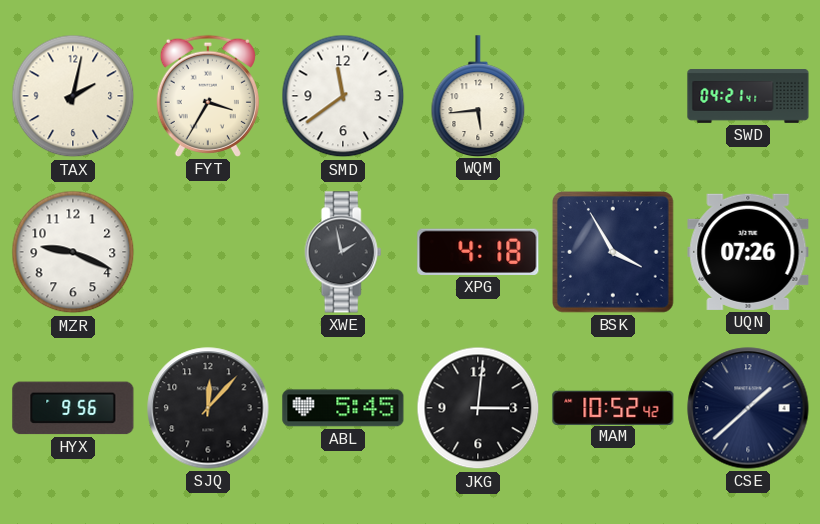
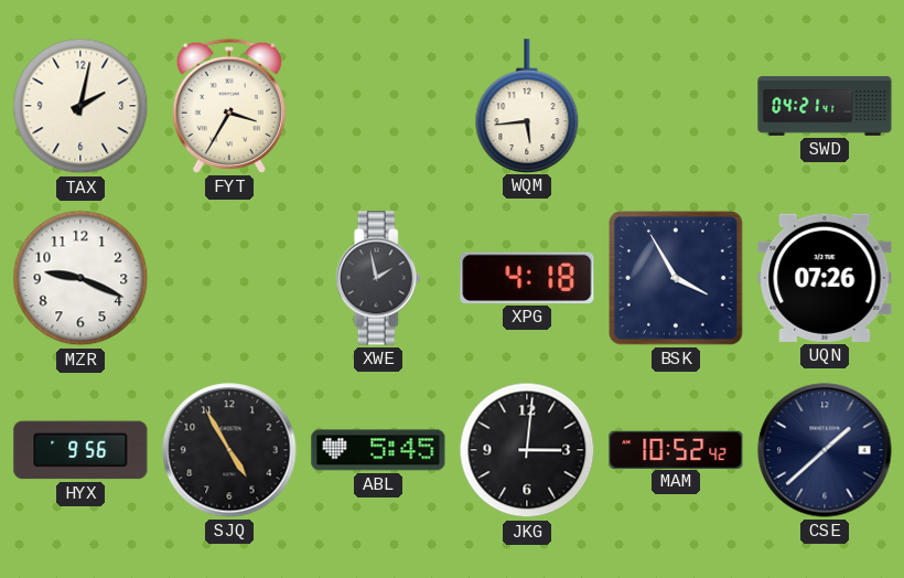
SMD: 11:39 -> none
SJQ: 12:07 -> 4:55
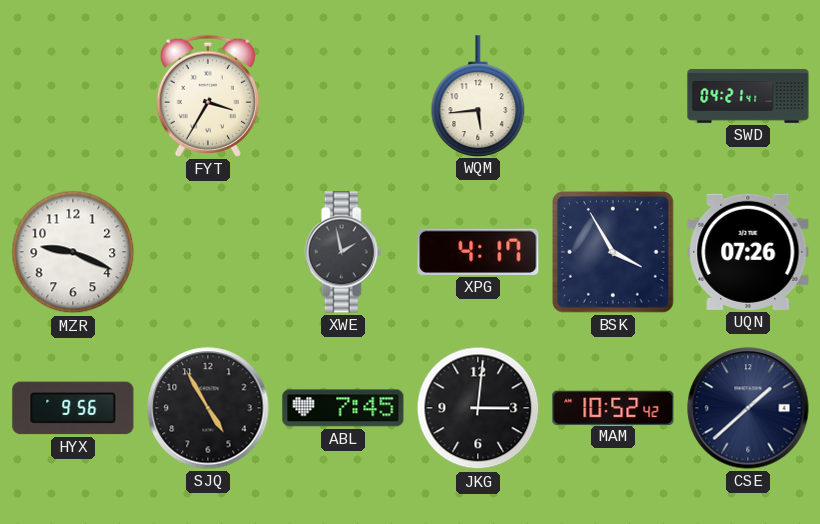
TAX: 2:02 -> none
XPG: 4:18 -> 4:17
ABL: 5:45 -> 7:45
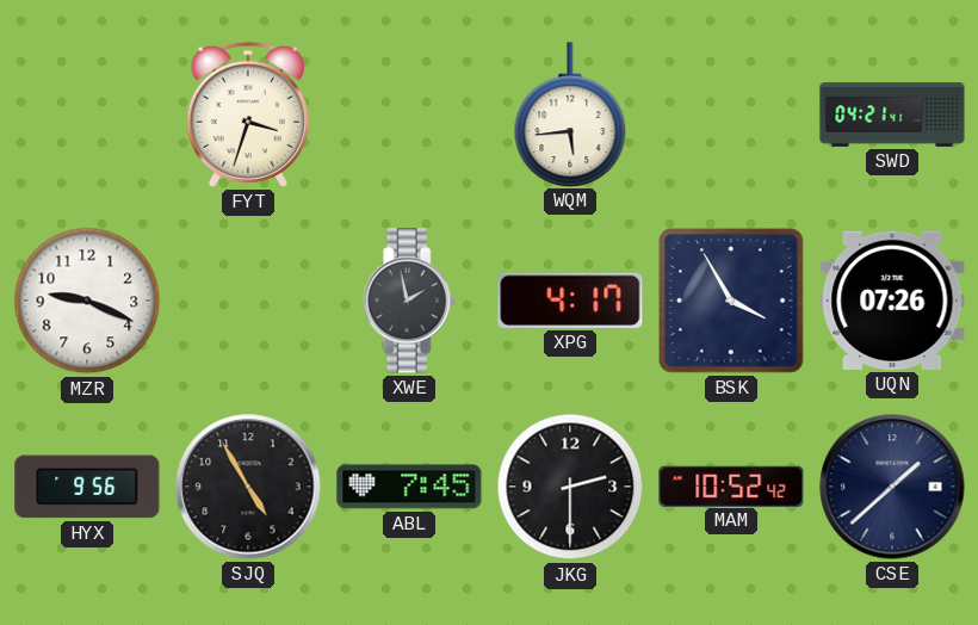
FYT: 3:35 -> 3:33
JKG: 3:01 -> 2:30
